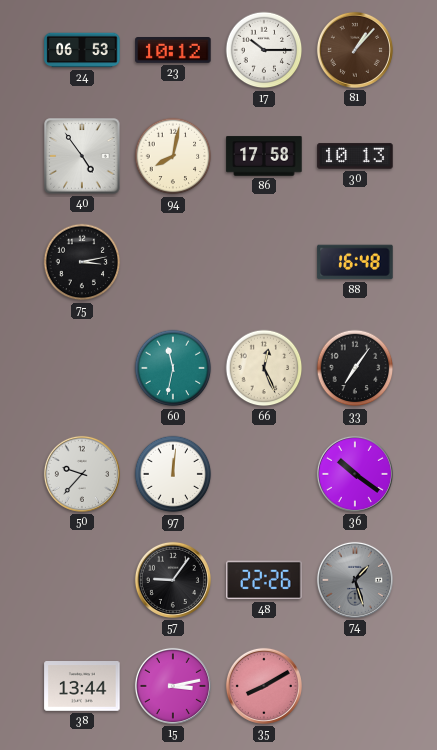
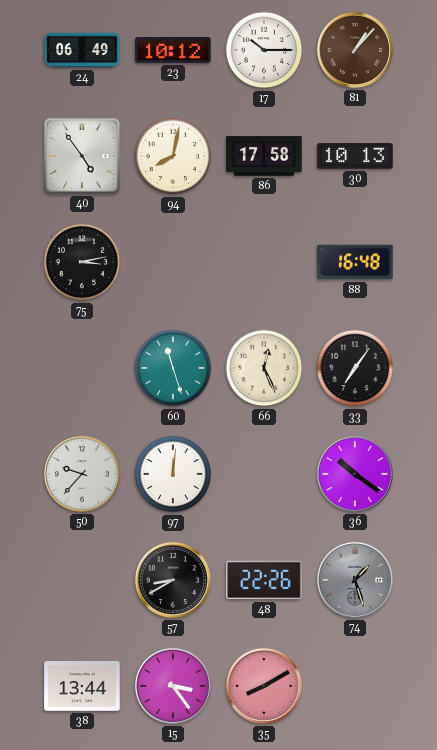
24: 06:53 -> 06:49
60: 11:32 -> 11:27
57: 9:06 -> 8:40
15: 3:13 -> 3:24
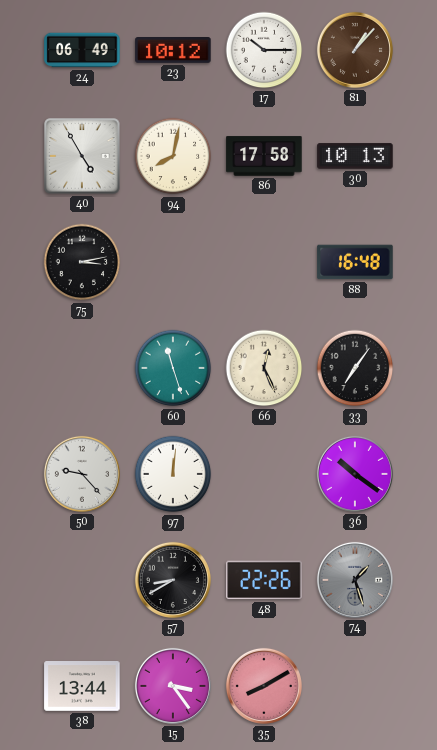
40: 4:54 -> 4:55
50: 9:37 -> 9:23
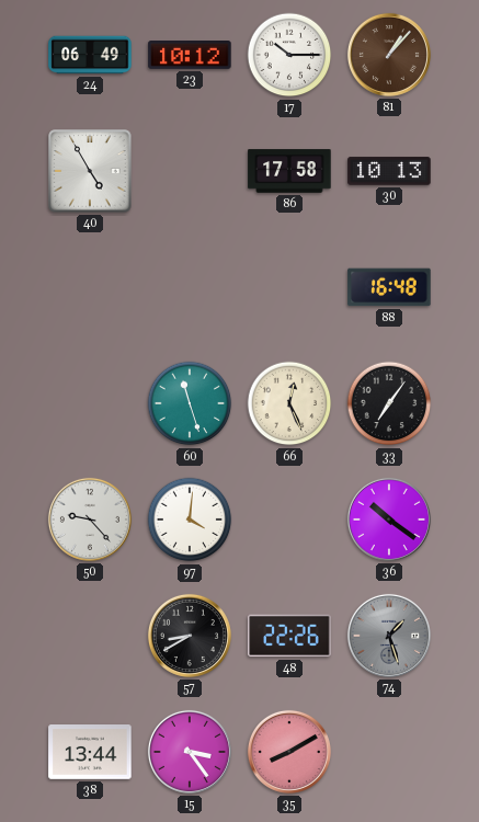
94: 8:02 -> none
75: 3:13 -> none
97: 12:01 -> 4:01
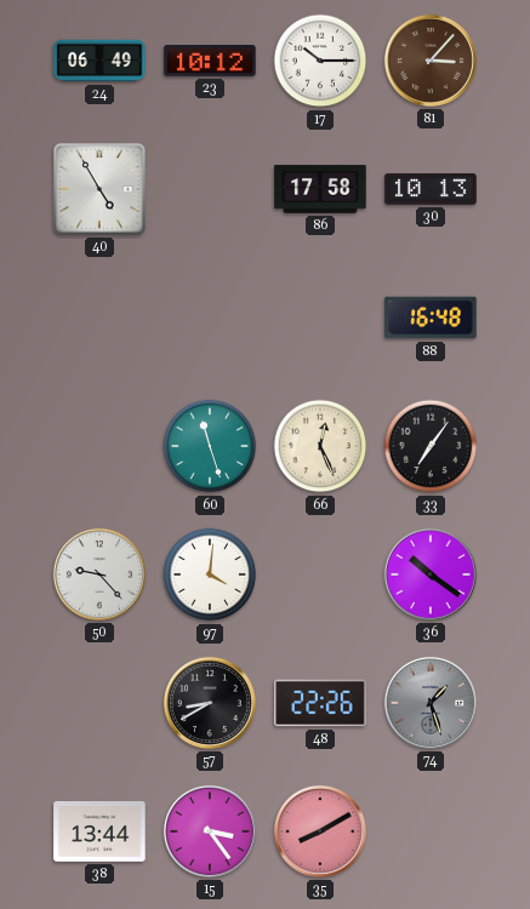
81: 1:07 -> 3:07
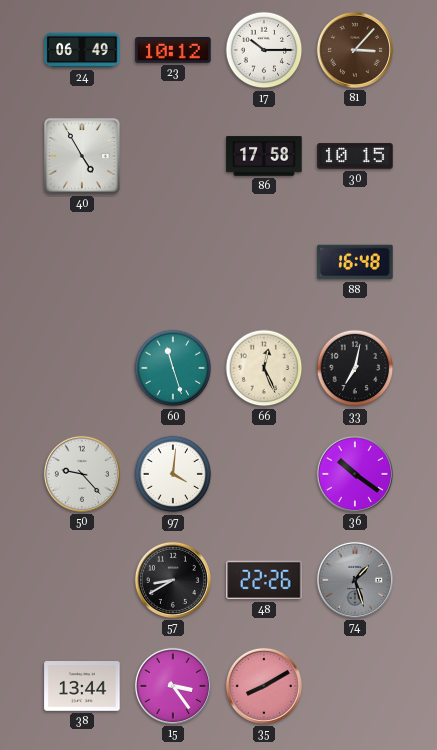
30: 10:13 -> 10:15
33: 7:06 -> 7:02
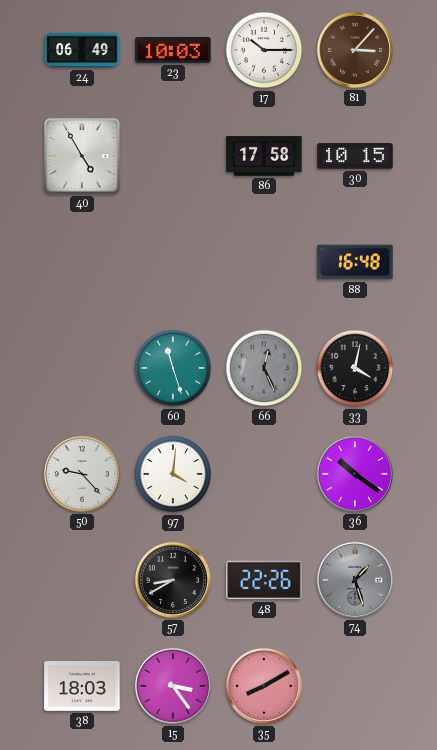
23: 10:12 -> 10:03
66 dial: cream -> grey
33: 7:02 -> 4:02
38: 13:44 -> 18:03
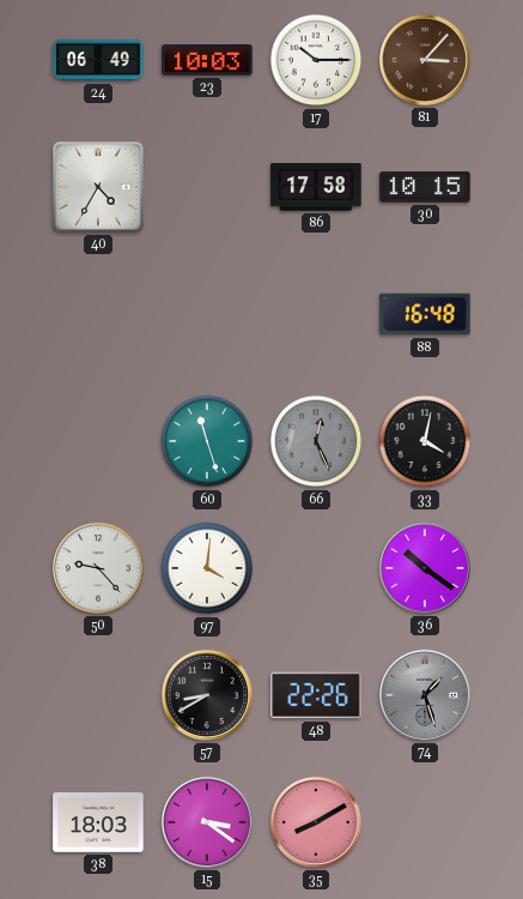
40: 4:55 -> 4:35
15: 3:24 -> 3:21
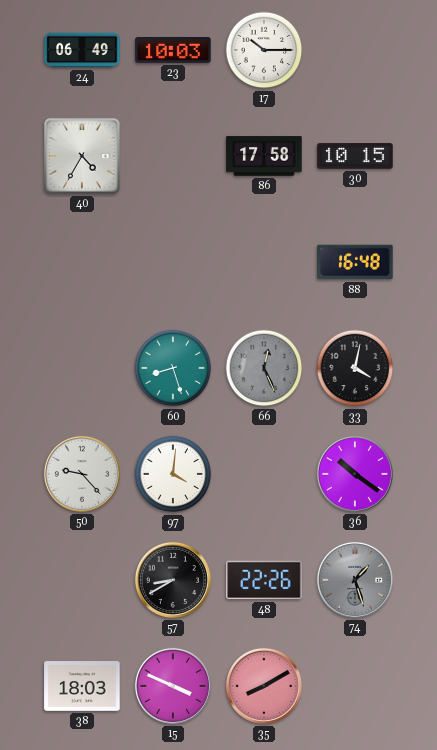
81: 3:07 -> none
60: 11:27 -> 8:27
15: 3:21 -> 3:49
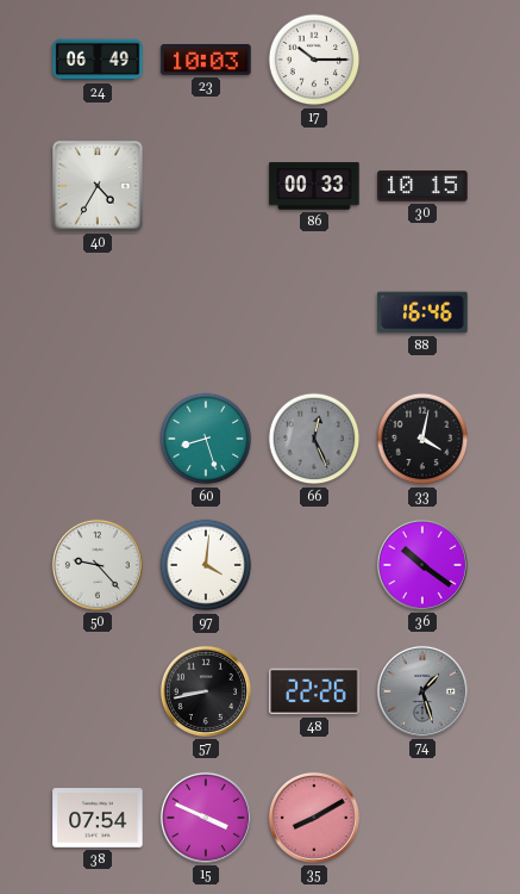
86: 17:58 -> 00:33
88: 16:48 -> 16:46
57: 8:40 -> 8:43
38: 18:03 -> 07:54
